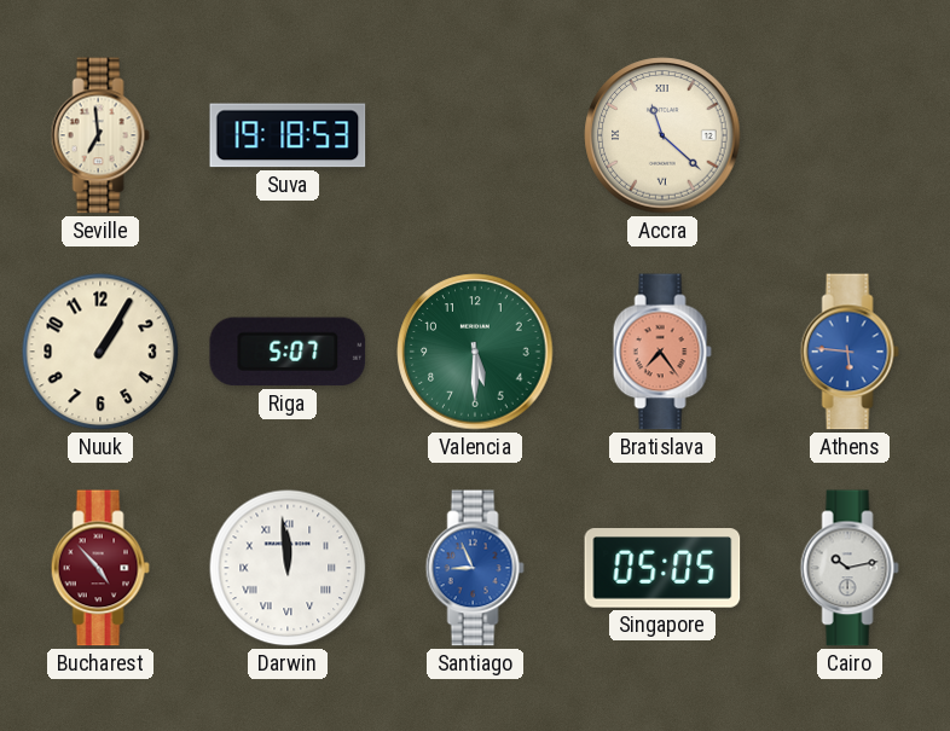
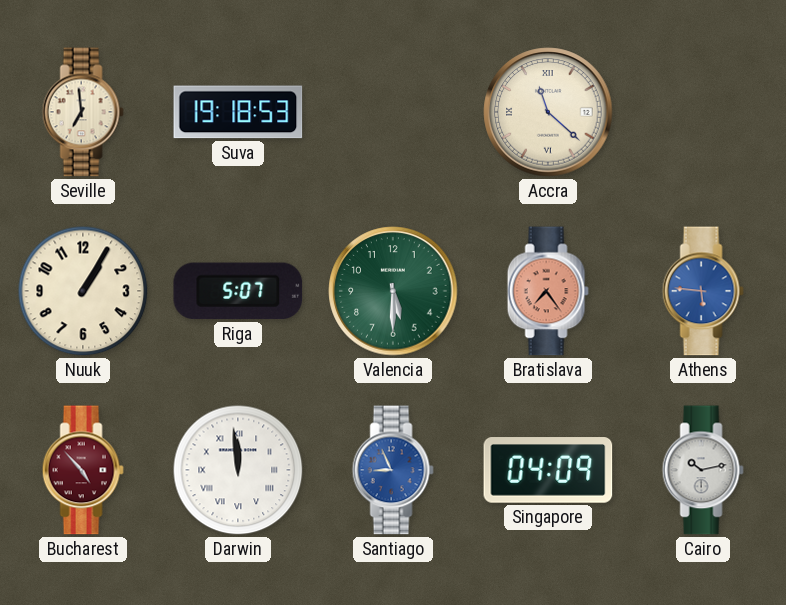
Singapore: 05:05 -> 04:09
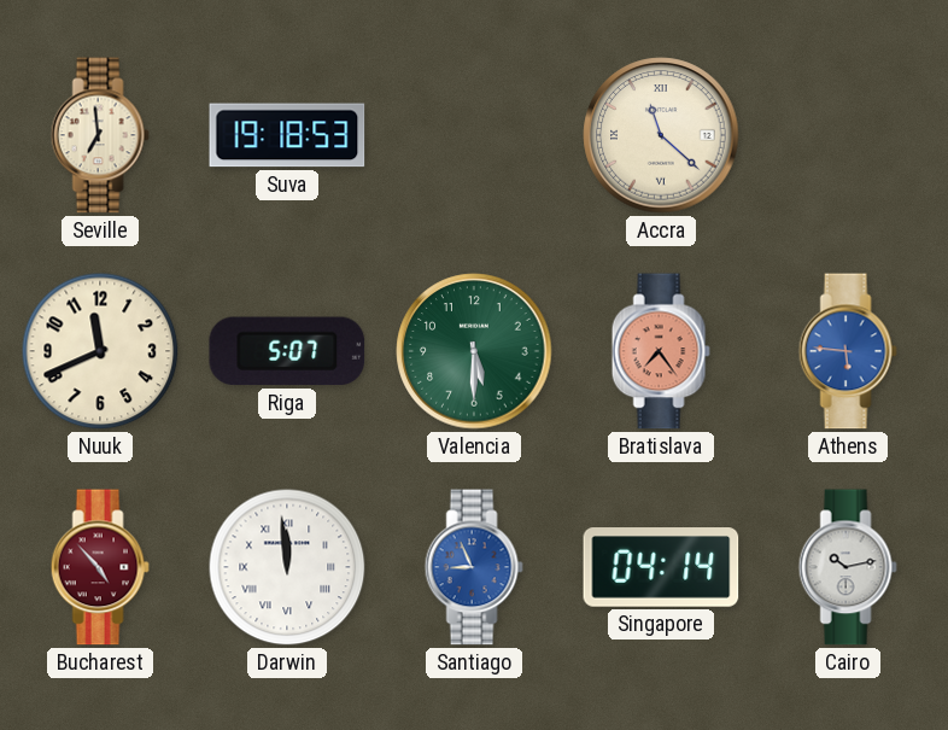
Nuuk: 1:05 -> 11:41
Singapore: 04:09 -> 04:14
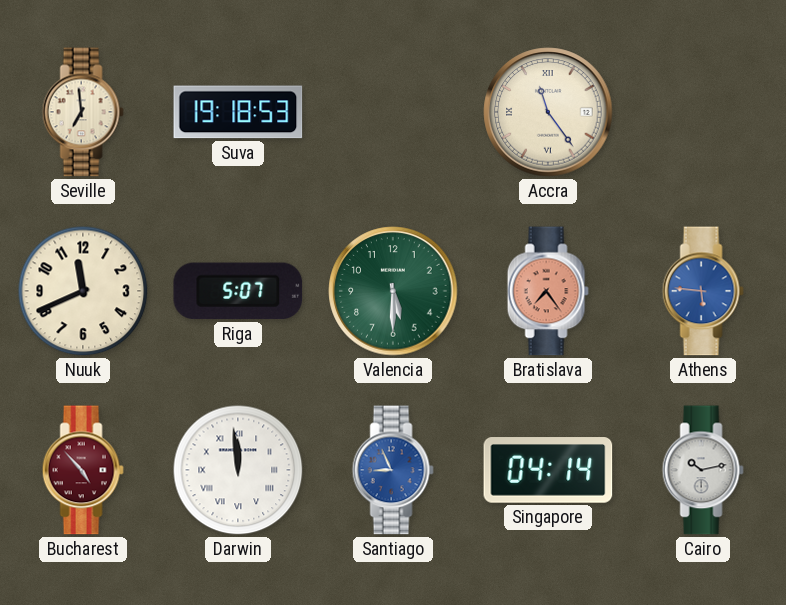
Accra: 11:22 -> 11:24
